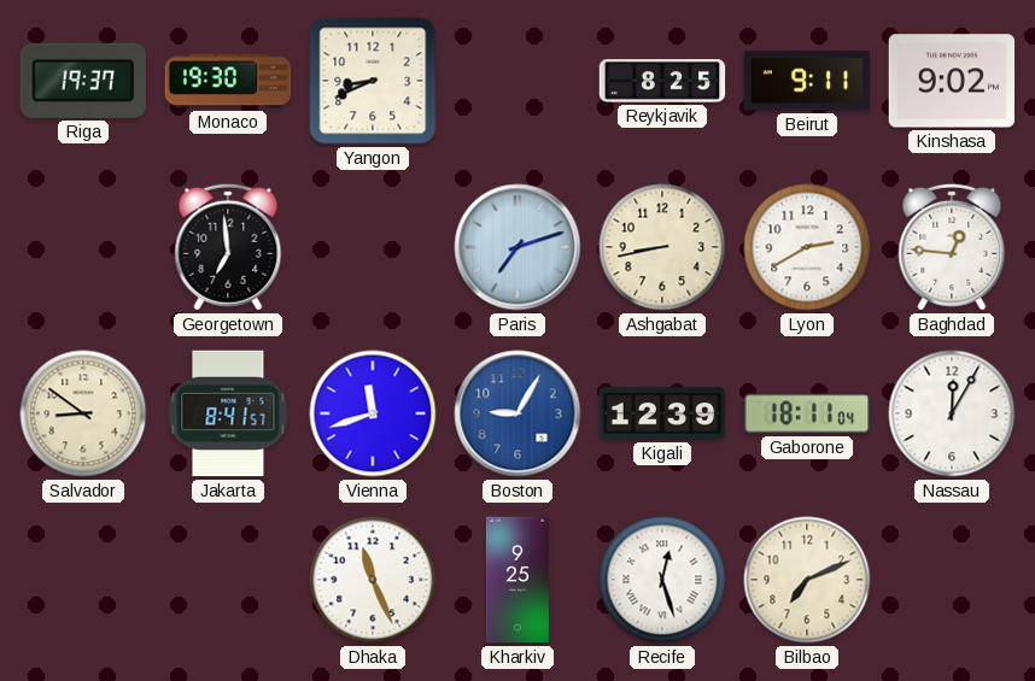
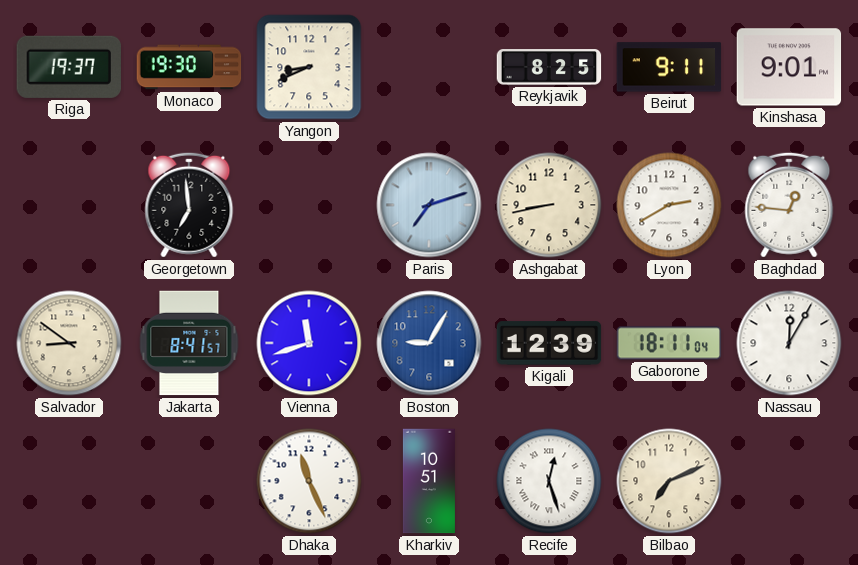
Kinshasa: 9:02 -> 9:01
Kharkiv: 9:25 -> 10:51
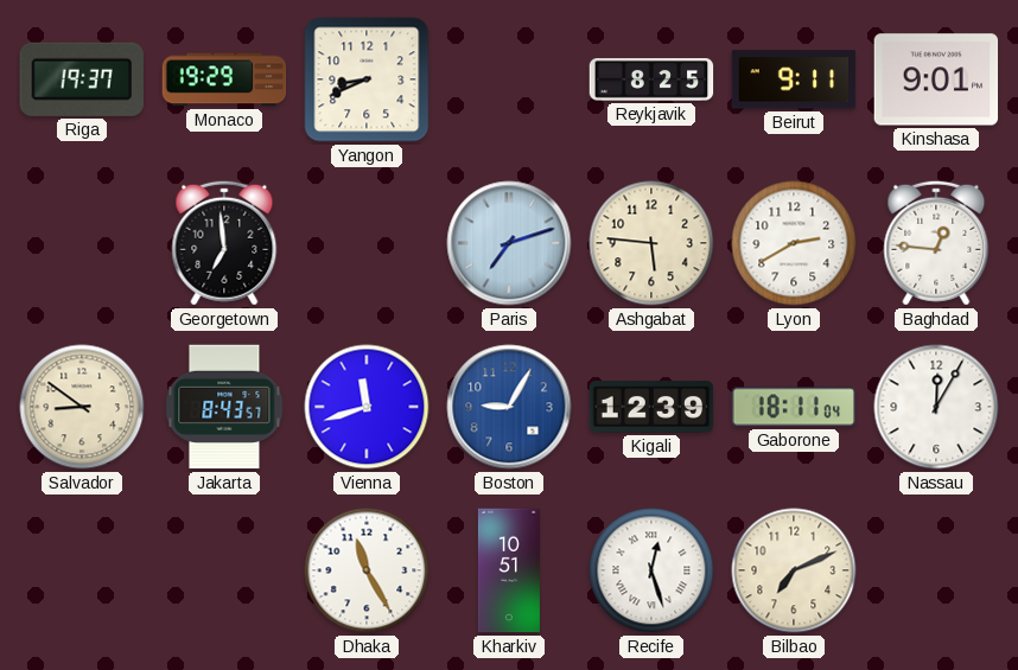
Monaco: 19:30 -> 19:29
Ashgabat: 8:43 -> 5:46
Jakarta: 8:41 -> 8:43
Dhaka: 11:26 -> 11:25
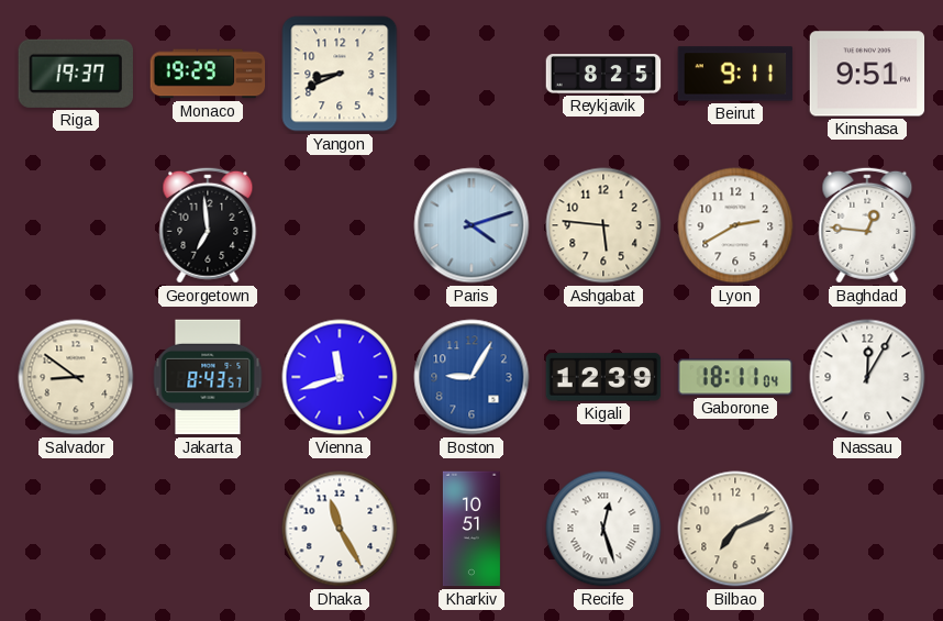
Kinshasa: 9:01 -> 9:51
Paris: 7:12 -> 4:12
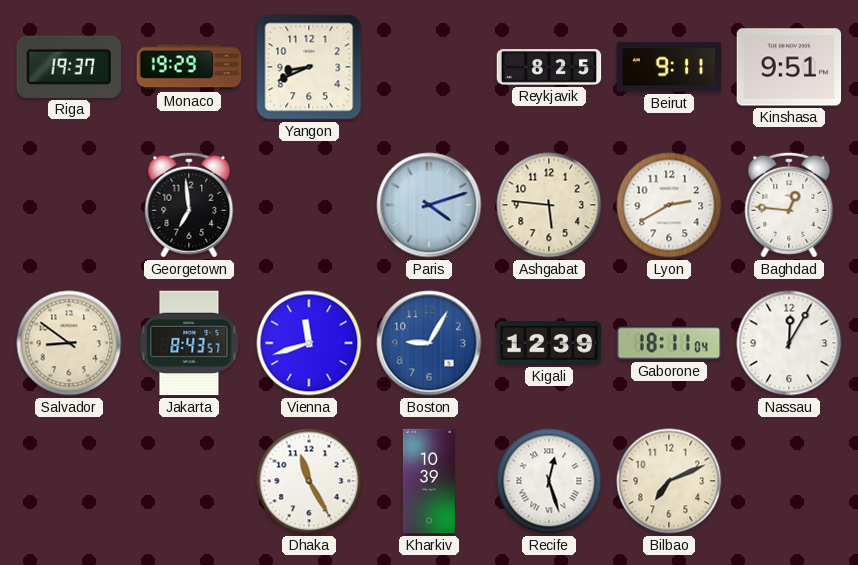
Kharkiv: 10:51 -> 10:39
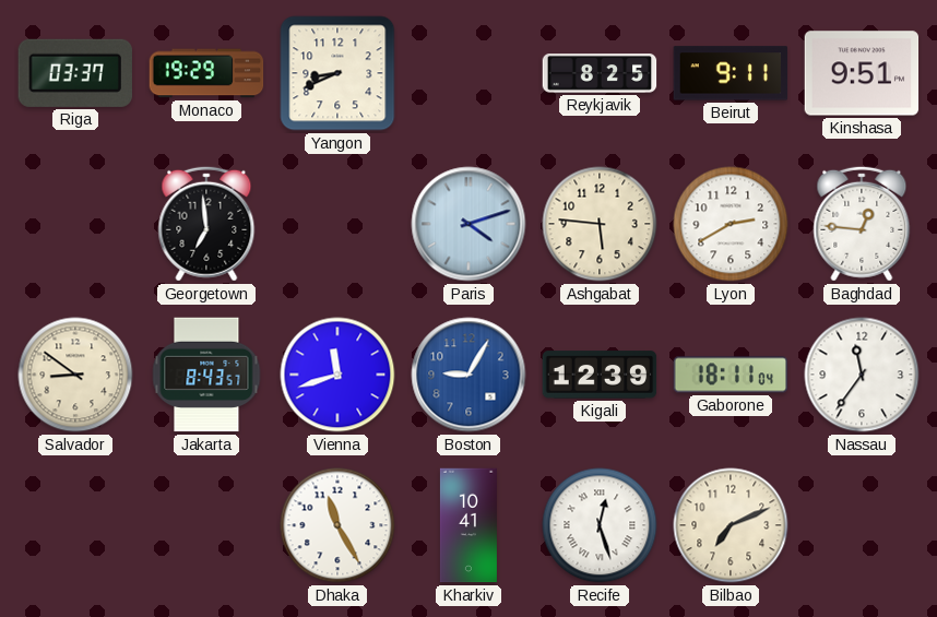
Riga: 19:37 -> 03:37
Nassau: 12:05 -> 11:36
Kharkiv: 10:39 -> 10:41
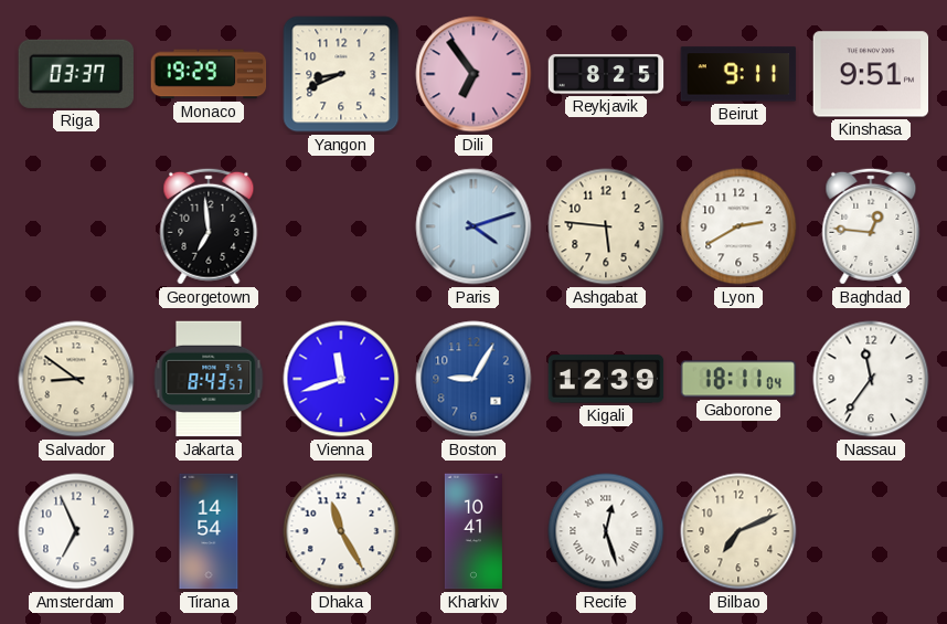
Dili: none -> 6:54
Amsterdam: none -> 6:56
Tirana: none -> 14:54
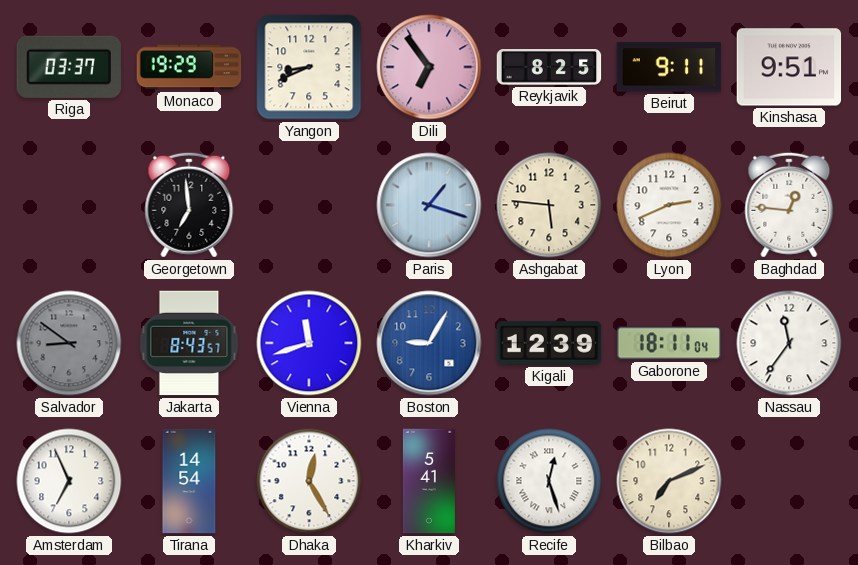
Paris: 4:12 -> 1:18
Lyon: 2:40 -> 2:41
Salvador dial: cream -> grey
Dhaka: 11:25 -> 12:25
Kharkiv: 10:41 -> 5:41
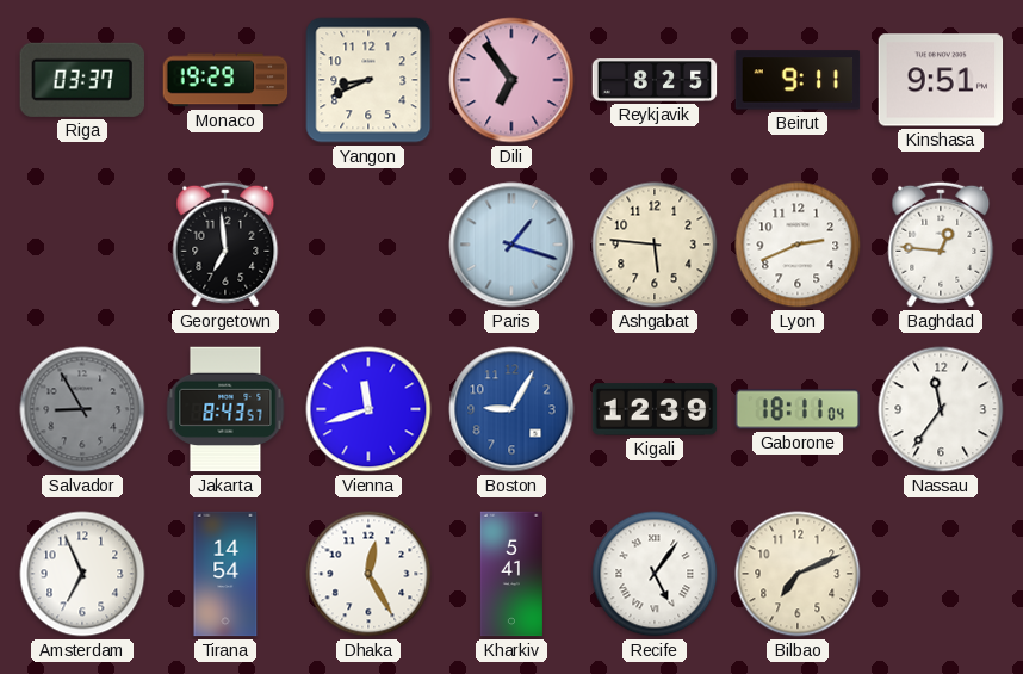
Salvador: 8:51 -> 8:55
Recife: 12:27 -> 5:06
